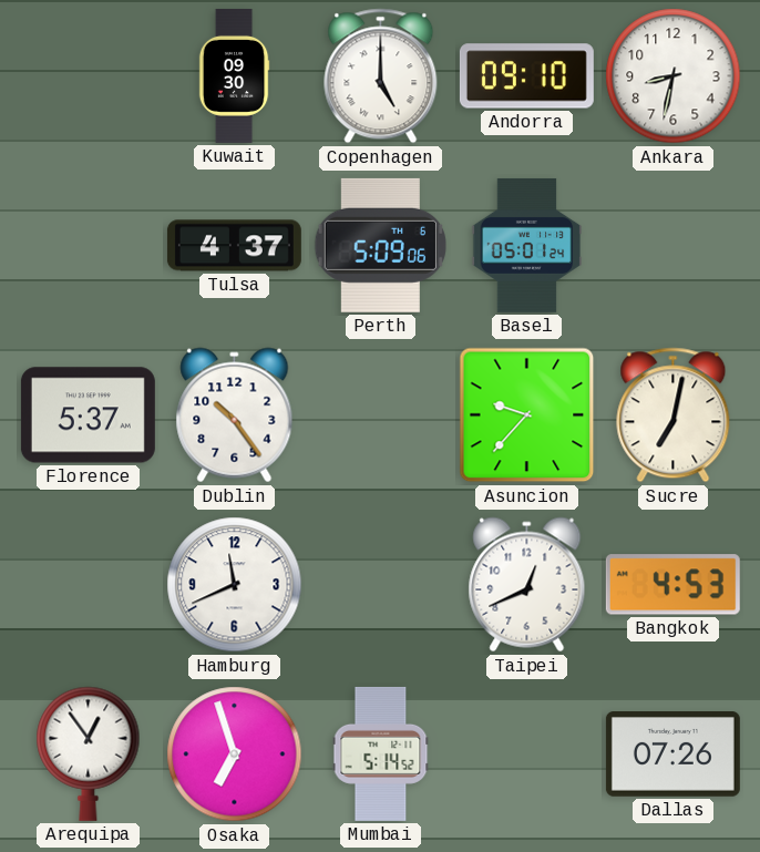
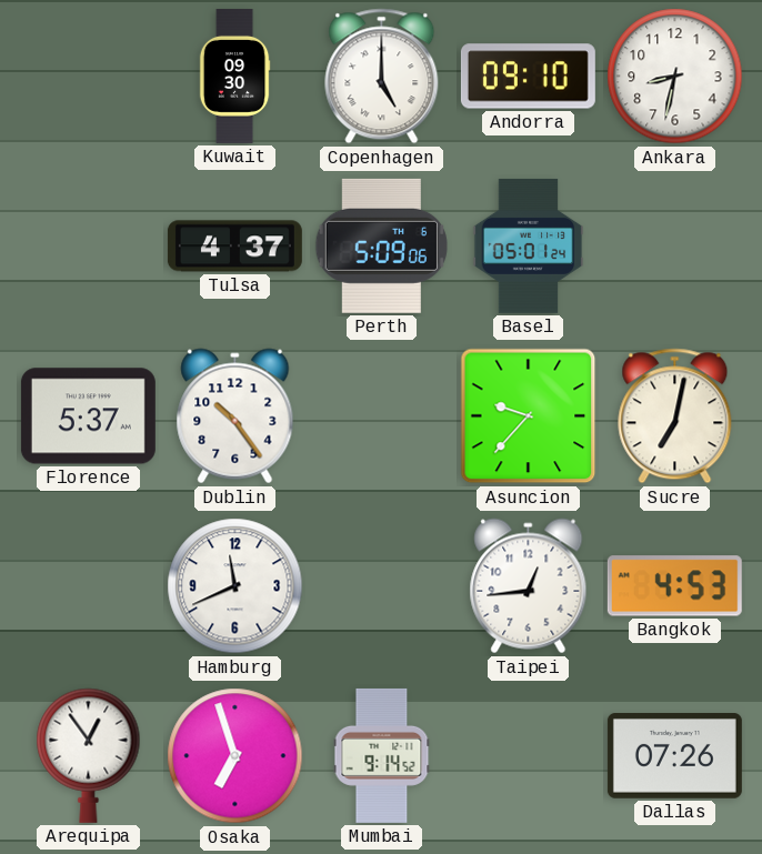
Taipei: 12:41 -> 12:44
Mumbai: 5:14 -> 9:14
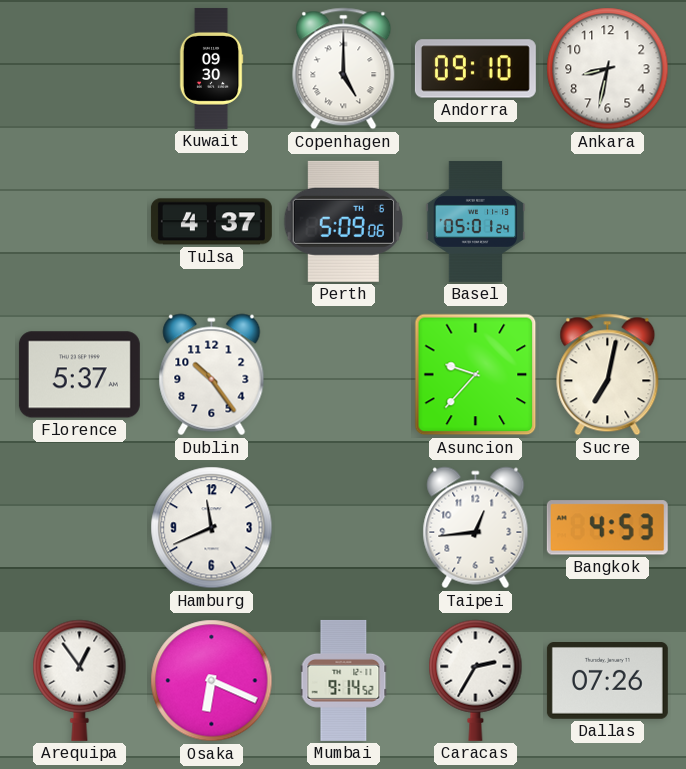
Osaka: 6:57 -> 6:19
Caracas: none -> 2:35
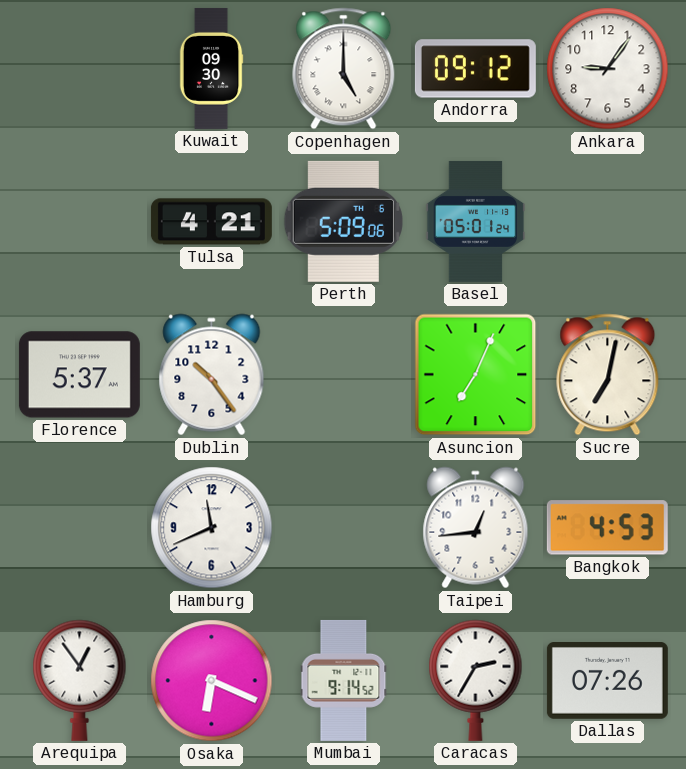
Andorra: 09:10 -> 09:12
Ankara: 8:32 -> 9:06
Tulsa: 4:37 -> 4:21
Asuncion: 9:37 -> 7:04
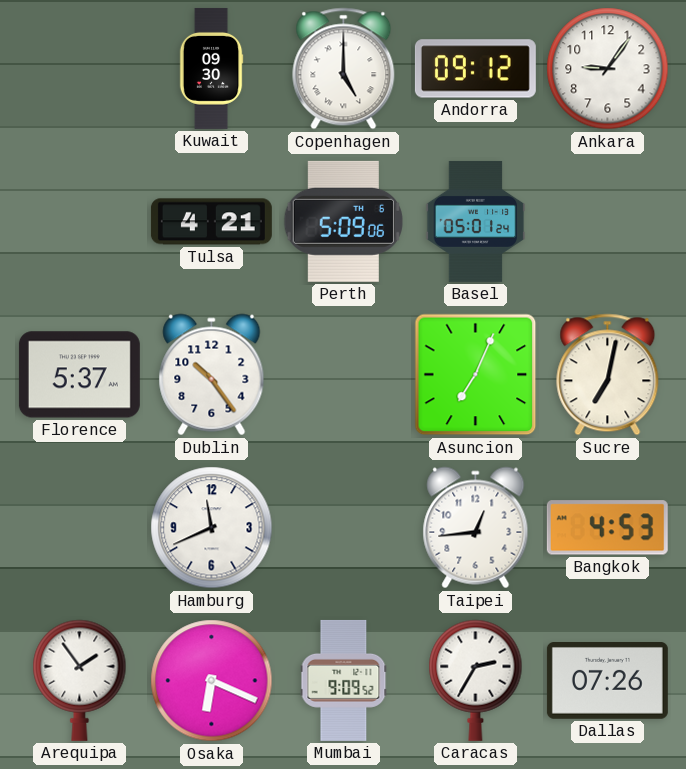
Arequipa: 12:54 -> 1:54
Mumbai: 9:14 -> 9:09
